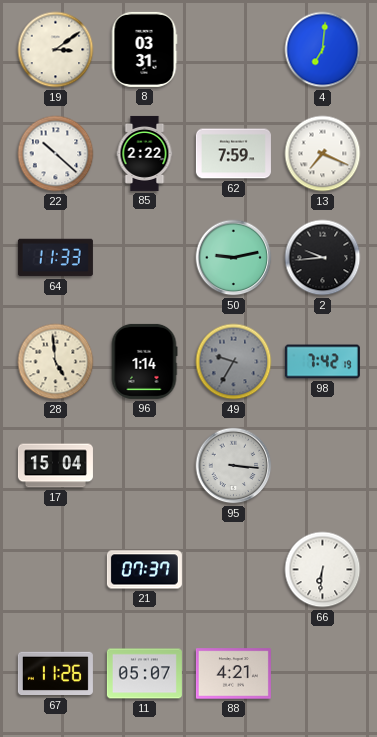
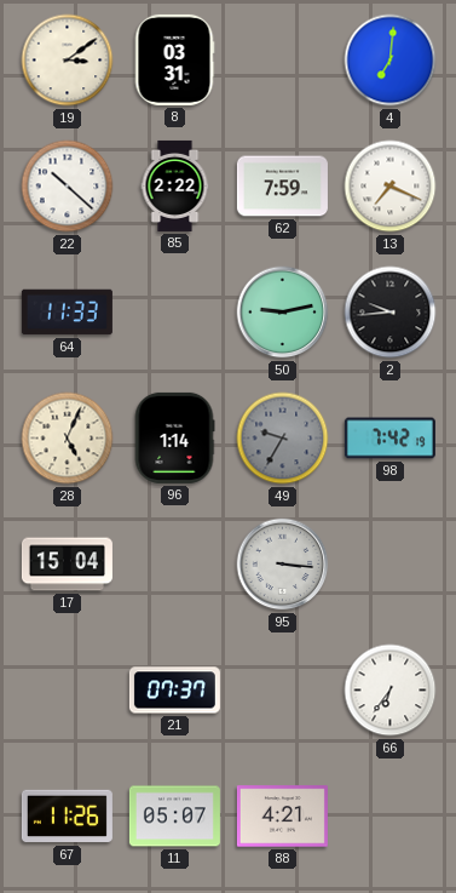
28: 4:59 -> 5:04
66: 6:31 -> 6:36
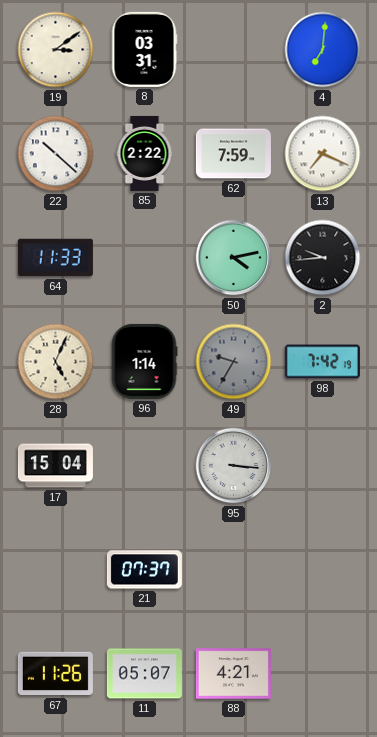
50: 9:13 -> 4:13
66: 6:36 -> none
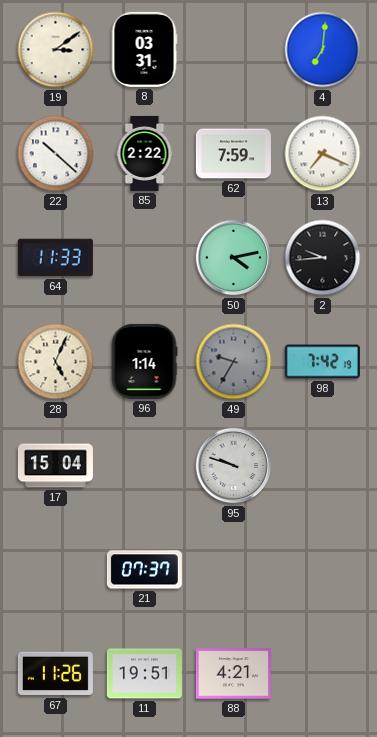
95: 3:16 -> 9:48
11: 05:07 -> 19:51
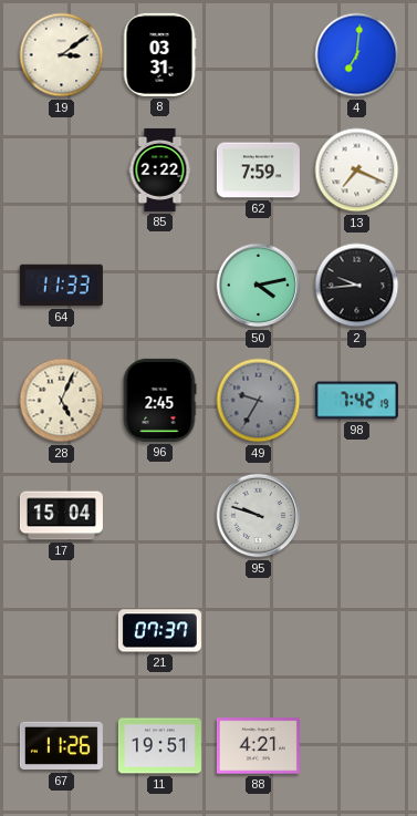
22: 10:22 -> none
96: 1:14 -> 2:45
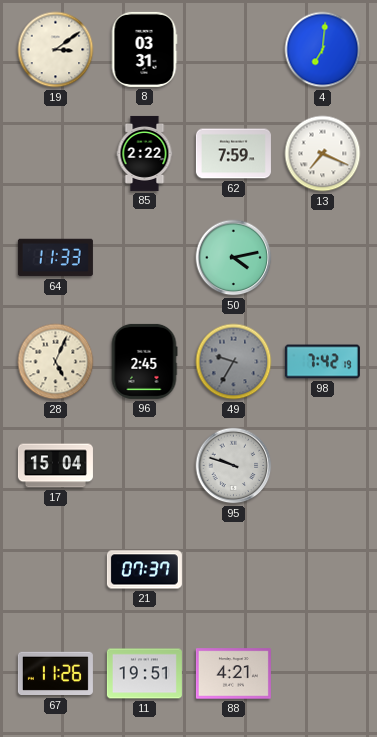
2: 9:44 -> none
